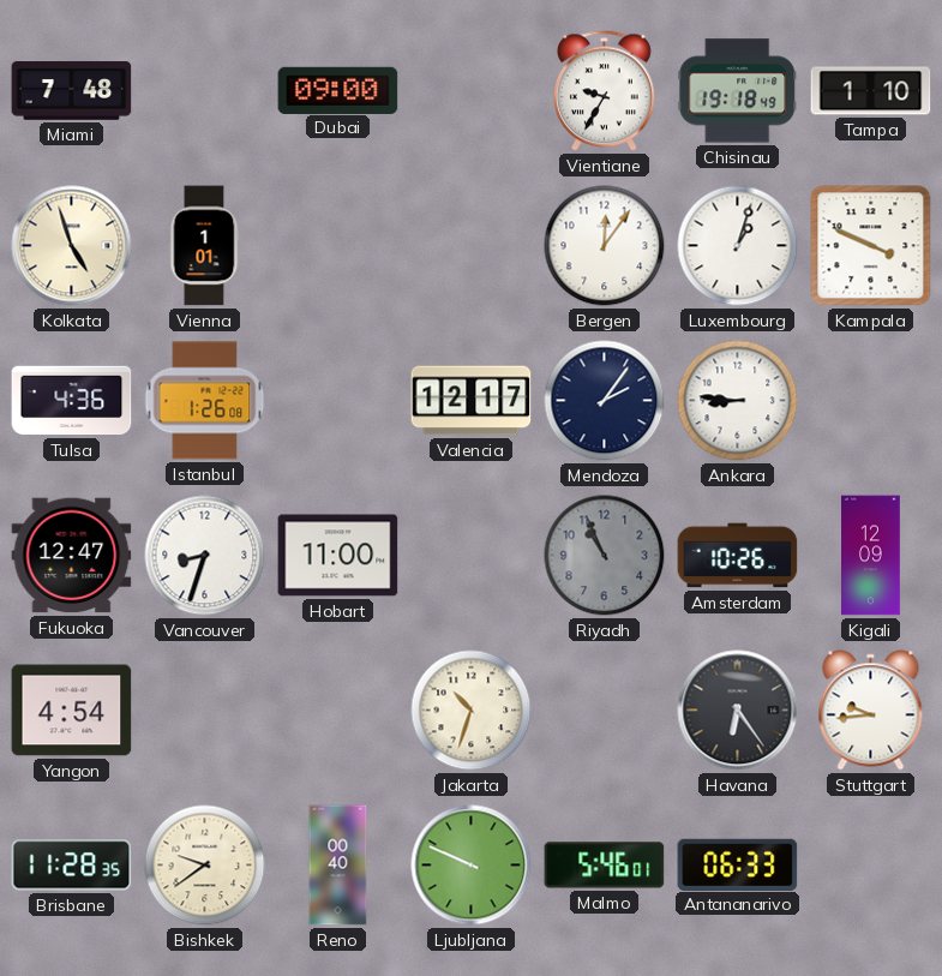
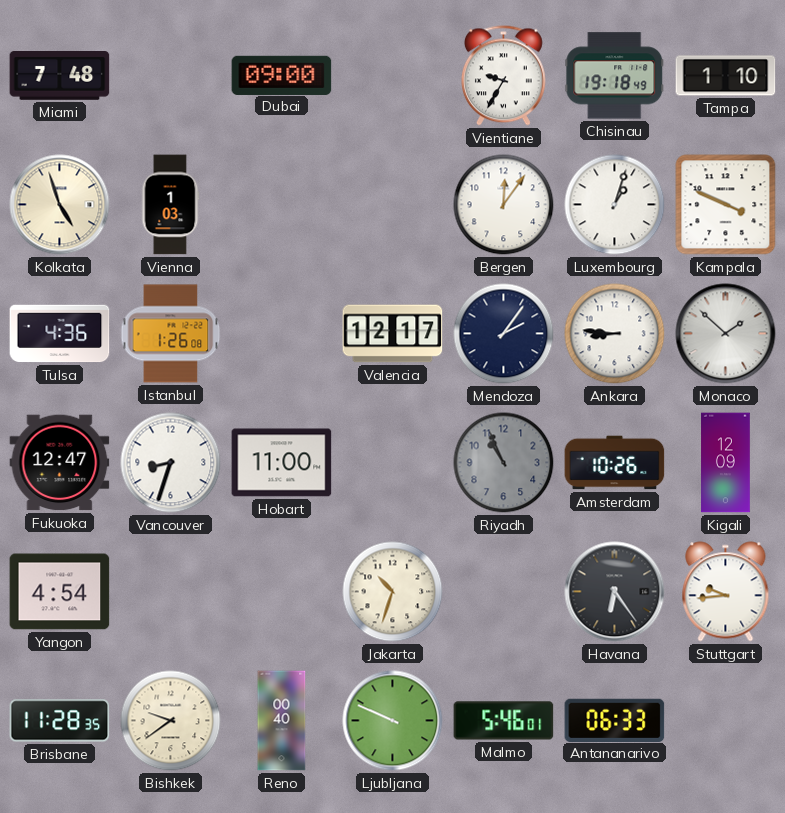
Vienna: 1:01 -> 1:03
Monaco: none -> 1:52
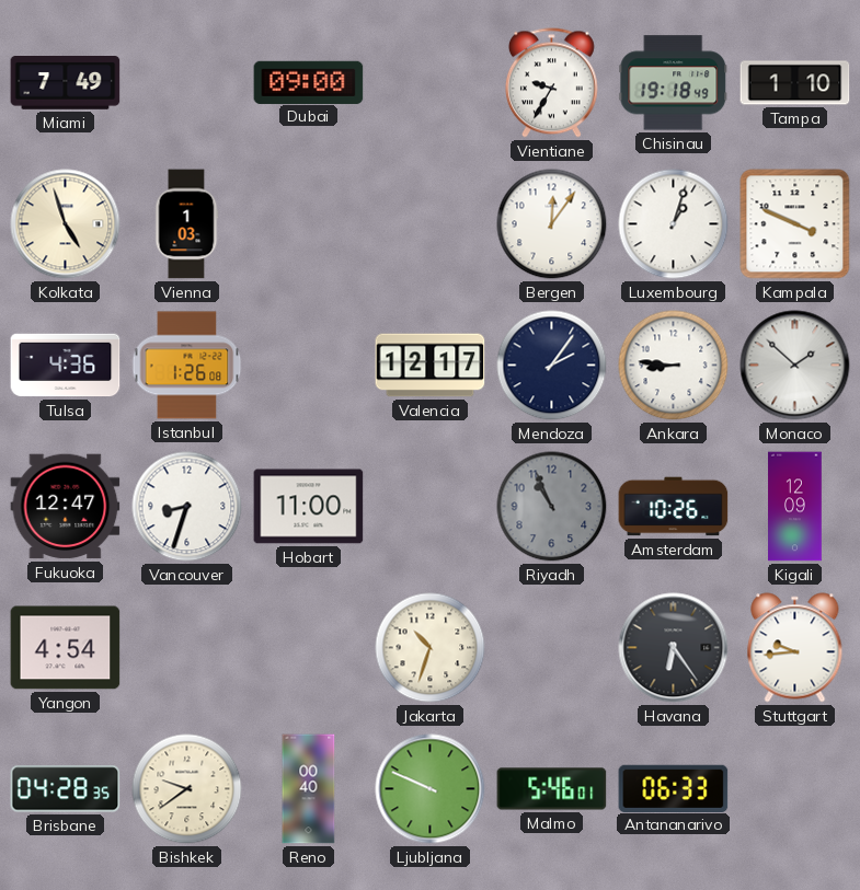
Miami: 7:48 -> 7:49
Brisbane: 11:28 -> 04:28
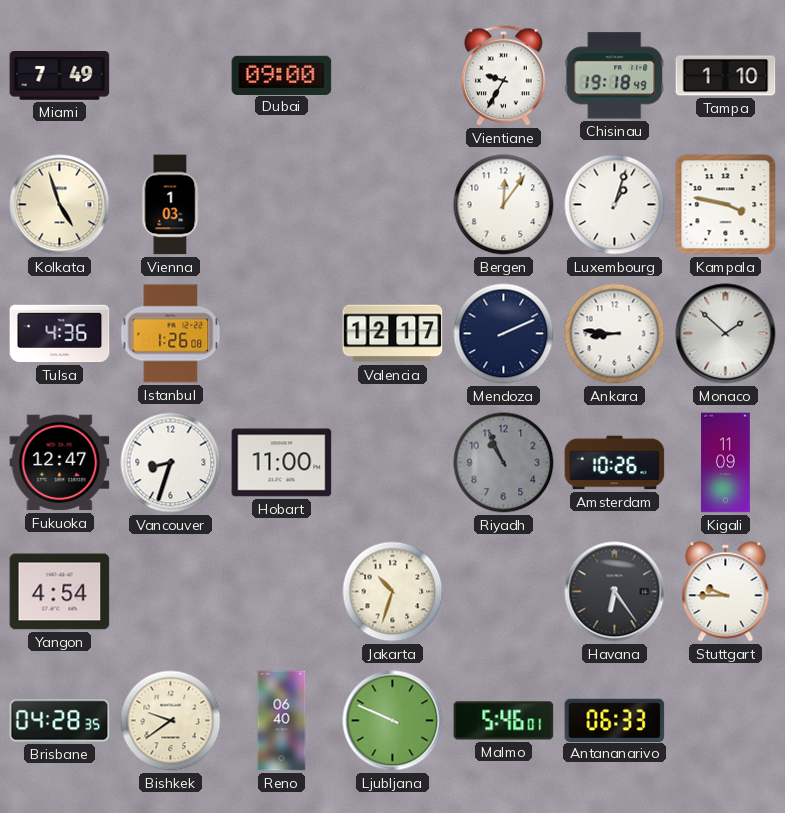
Kampala: 3:49 -> 3:47
Mendoza: 2:06 -> 2:11
Kigali: 12:09 -> 11:09
Stuttgart: 9:44 -> 9:45
Reno: 00:40 -> 06:40
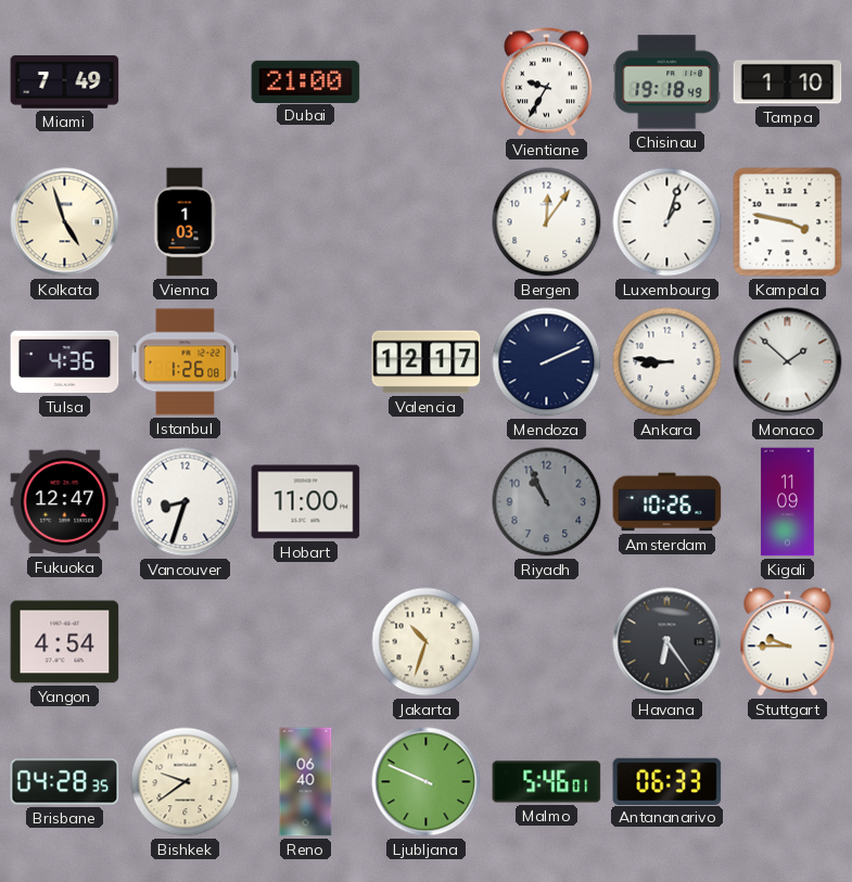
Dubai: 09:00 -> 21:00
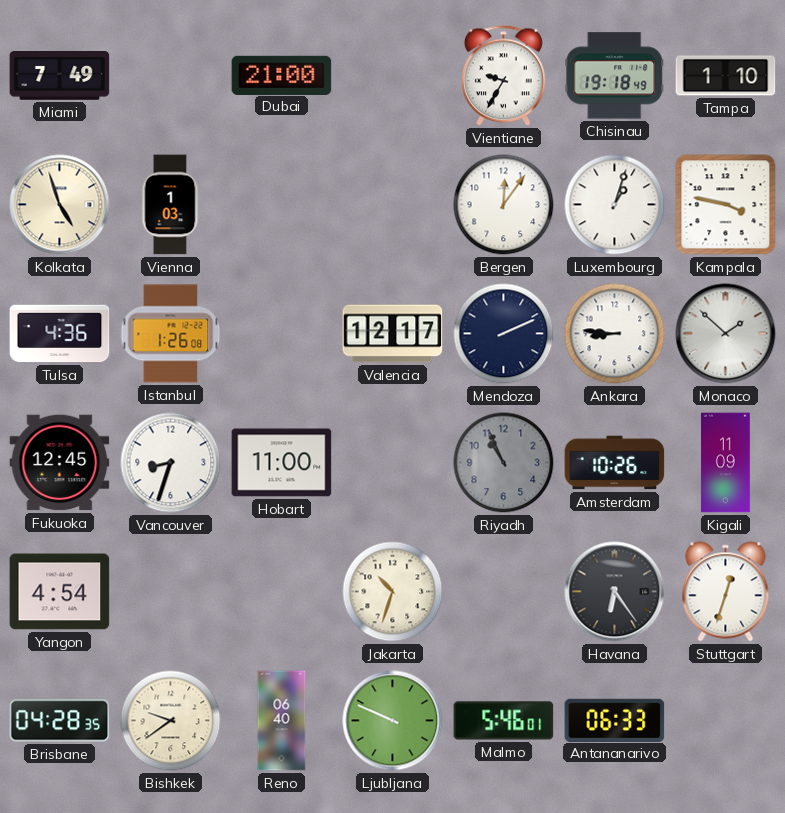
Fukuoka: 12:47 -> 12:45
Stuttgart: 9:45 -> 12:33
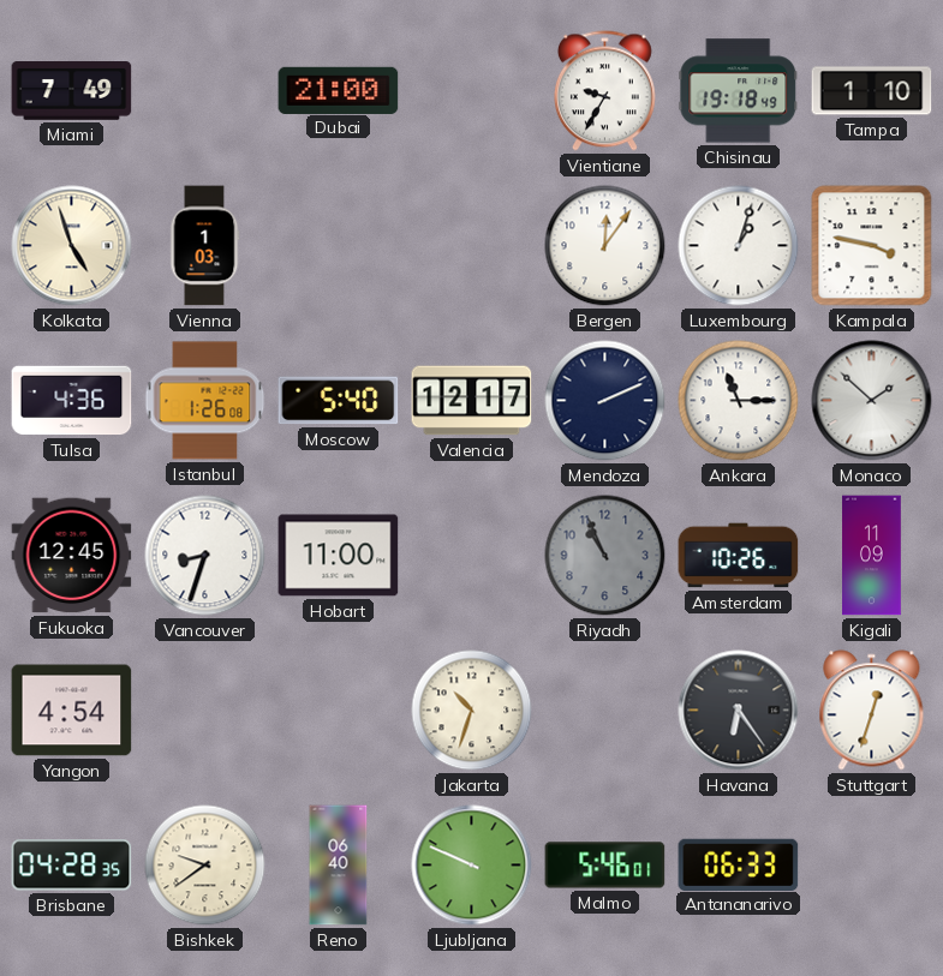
Moscow: none -> 5:40
Ankara: 8:46 -> 11:15
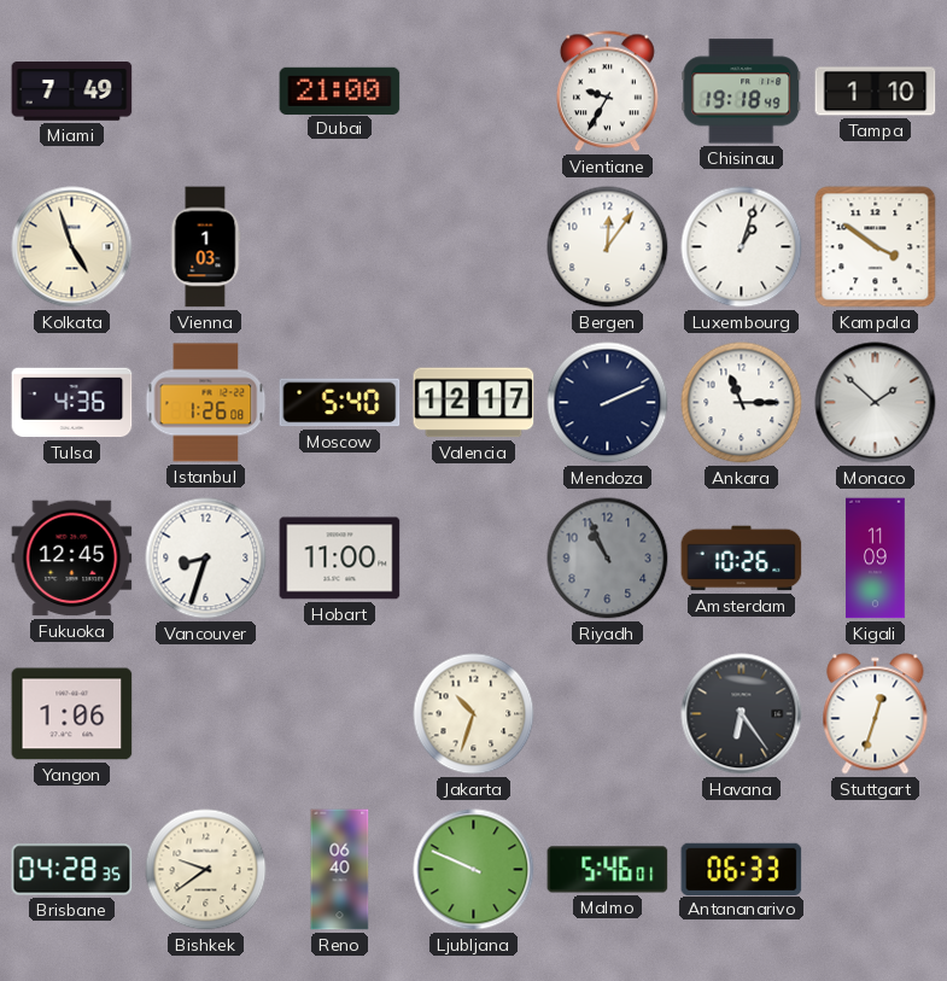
Kampala: 3:47 -> 3:51
Yangon: 4:54 -> 1:06
